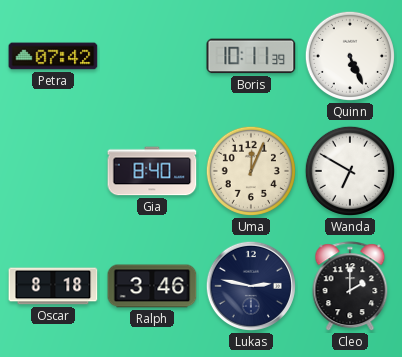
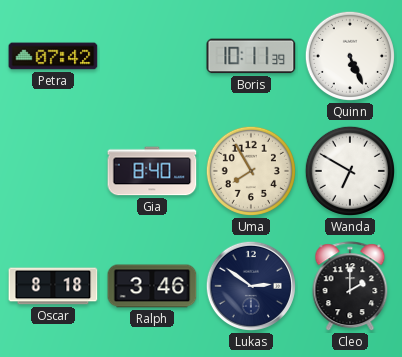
Uma: 12:04 -> 7:55
Lukas: 2:47 -> 2:51
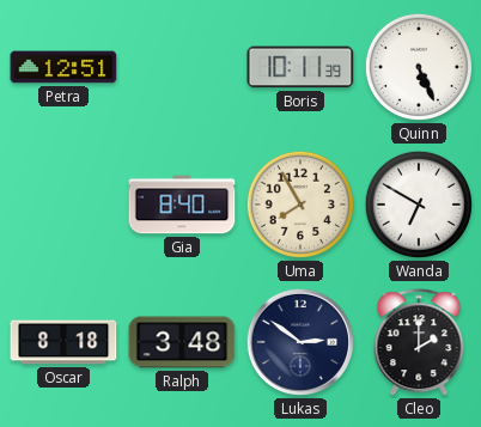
Petra: 07:42 -> 12:51
Ralph: 3:46 -> 3:48
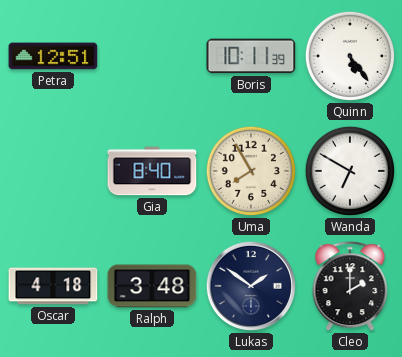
Quinn: 5:26 -> 5:24
Oscar: 8:18 -> 4:18
Lukas: 2:51 -> 1:51
